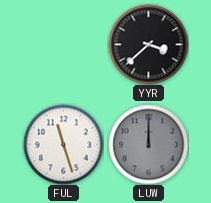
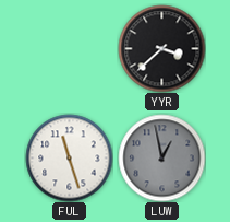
LUW: 12:00 -> 12:58
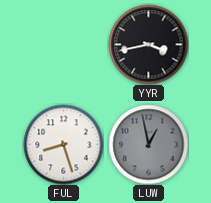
YYR: 3:38 -> 3:43
FUL: 11:27 -> 8:27
